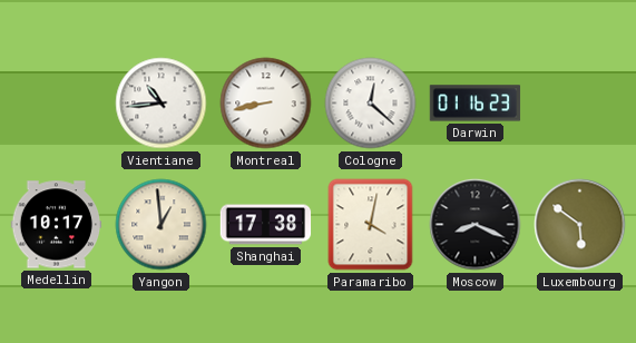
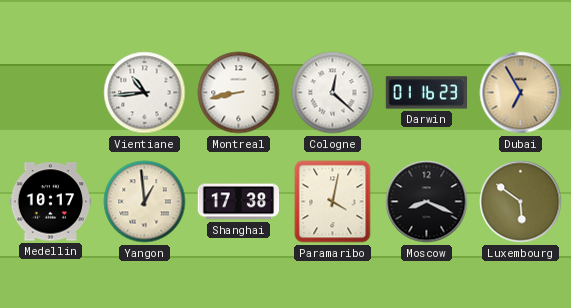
Dubai: none -> 6:55
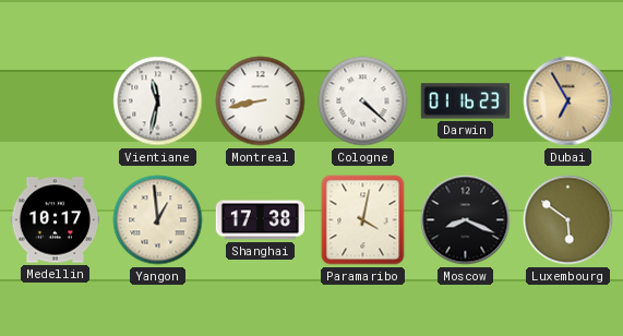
Vientiane: 10:44 -> 11:32
Cologne: 12:22 -> 4:22
